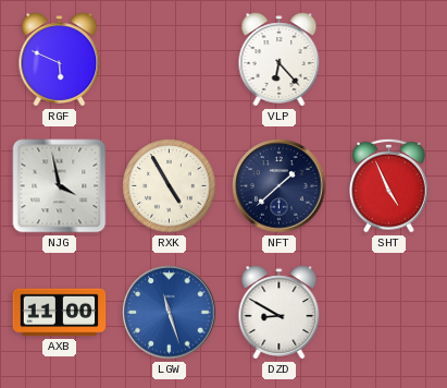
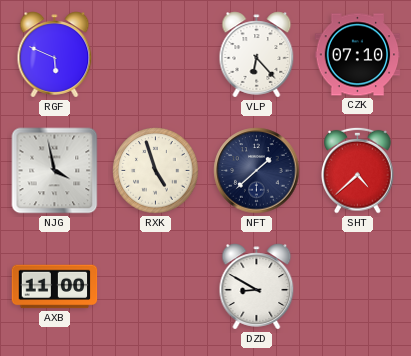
CZK: none -> 07:10
RXK: 4:55 -> 4:57
SHT: 4:56 -> 4:38
LGW: 11:27 -> none
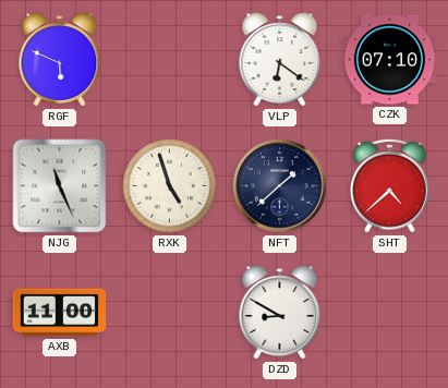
VLP: 6:23 -> 6:21
NJG: 3:58 -> 11:26
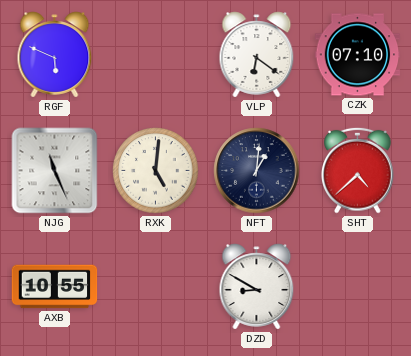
RXK: 4:57 -> 5:01
NFT: 1:38 -> 1:01
AXB: 11:00 -> 10:55
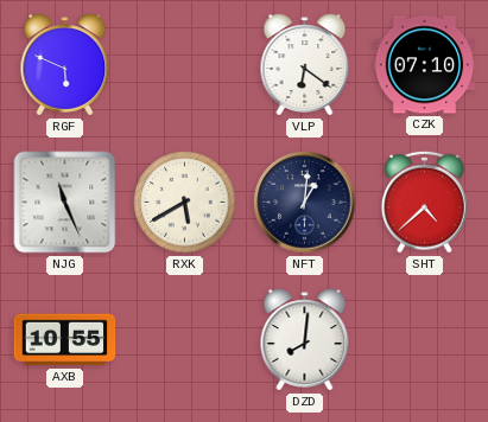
RXK: 5:01 -> 5:40
DZD: 8:50 -> 8:01
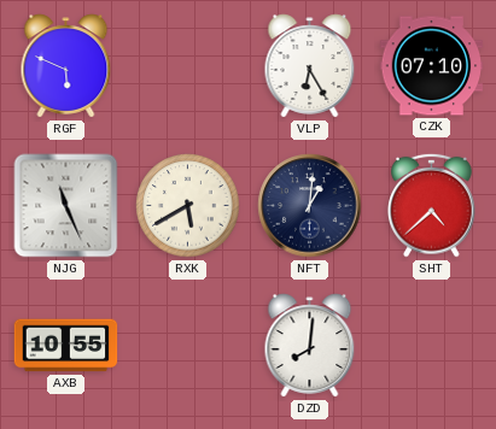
VLP: 6:21 -> 6:25
